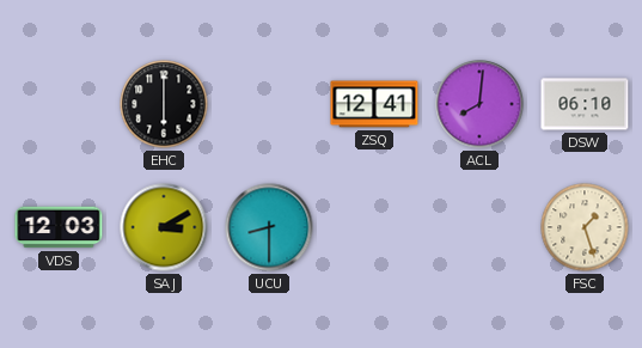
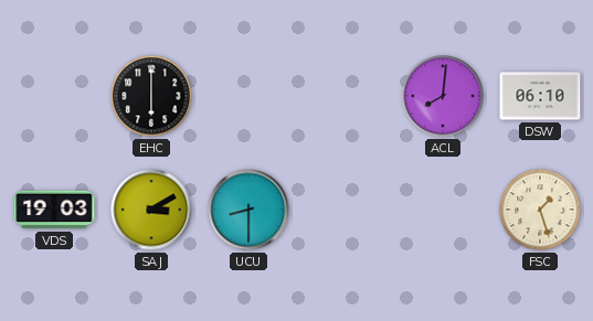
ZSQ: 12:41 -> none
VDS: 12:03 -> 19:03
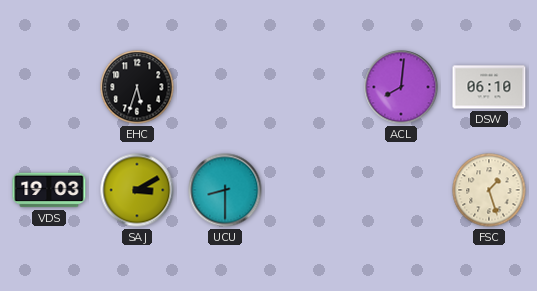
EHC: 6:00 -> 5:33
